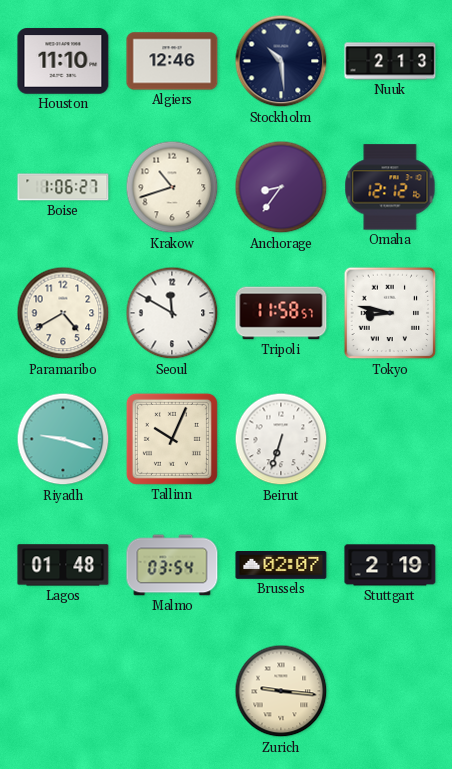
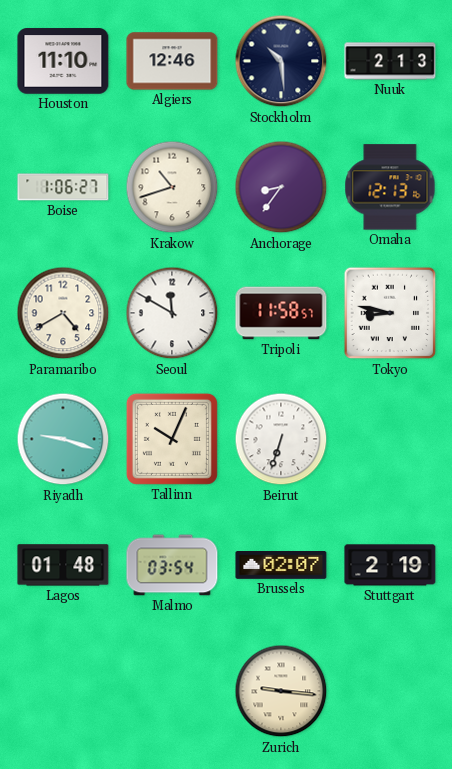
Omaha: 12:12 -> 12:13
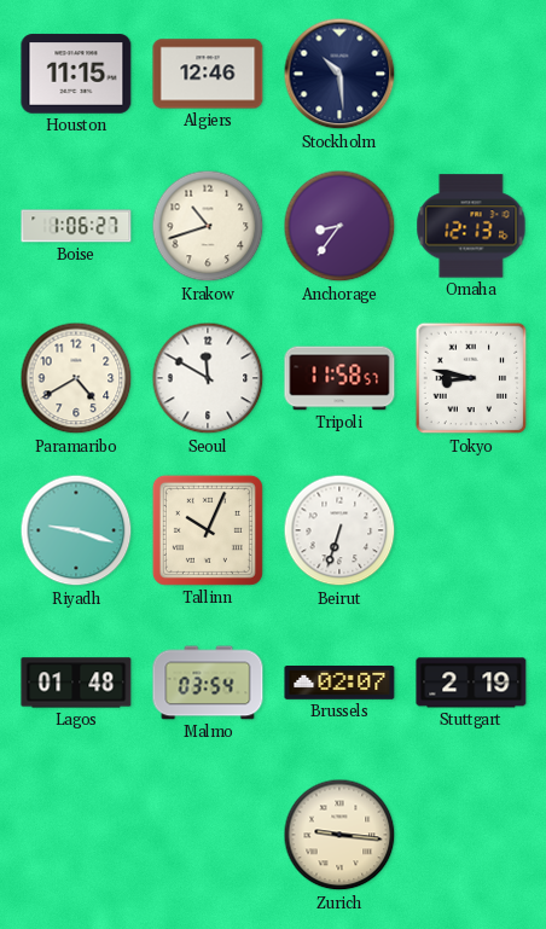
Houston: 11:10 -> 11:15
Nuuk: 2:13 -> none
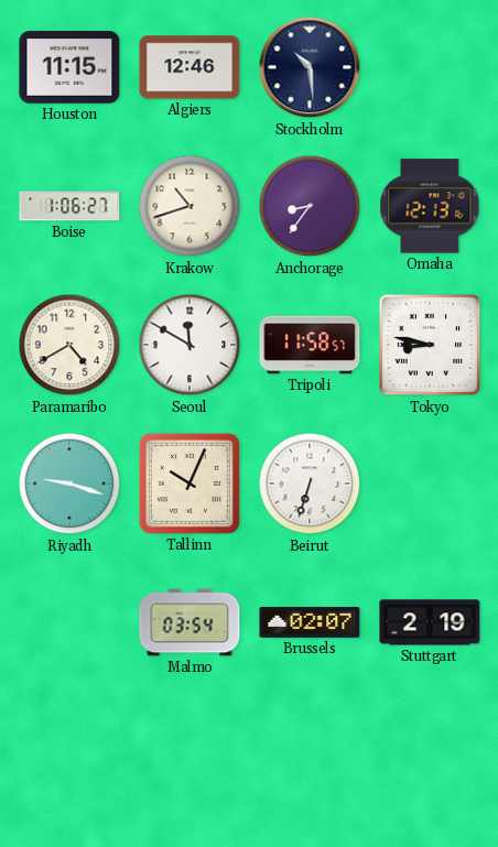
Lagos: 01:48 -> none
Zurich: 9:16 -> none
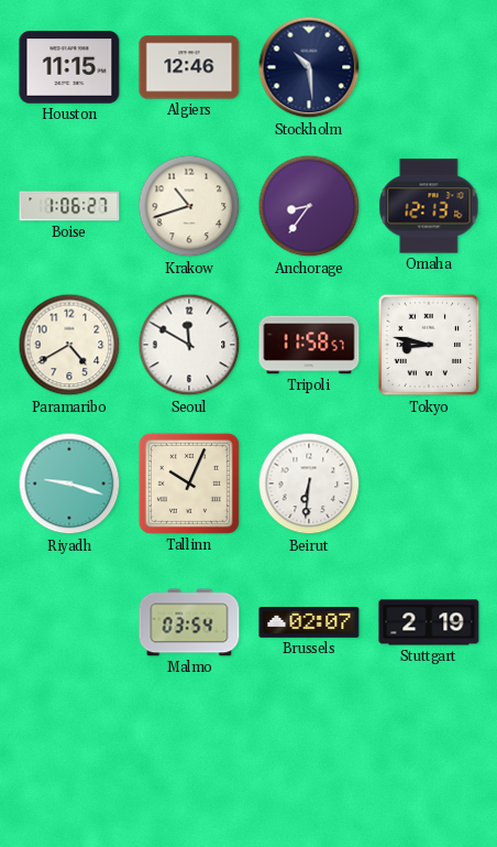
Beirut: 6:33 -> 6:31
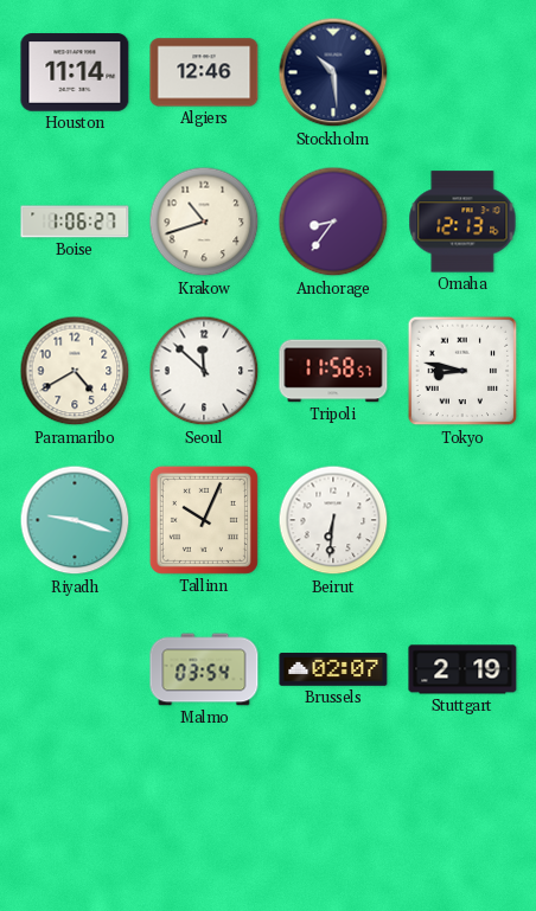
Houston: 11:15 -> 11:14
Seoul: 11:50 -> 11:52
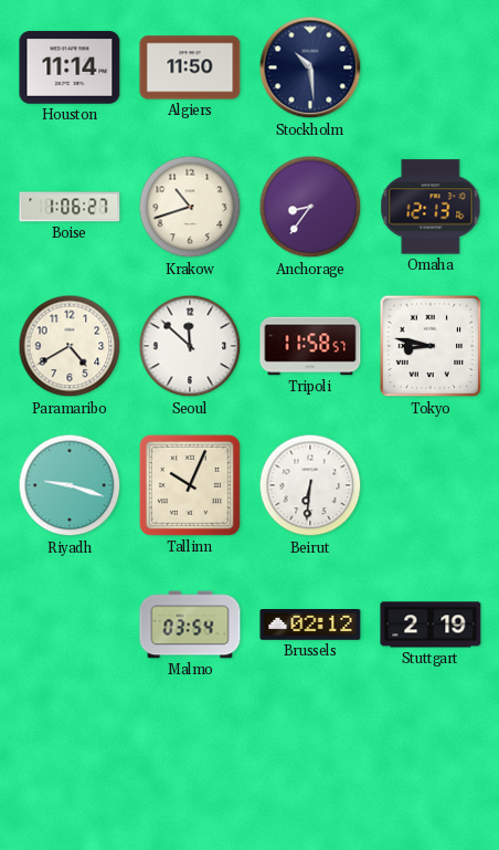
Algiers: 12:46 -> 11:50
Brussels: 02:07 -> 02:12
